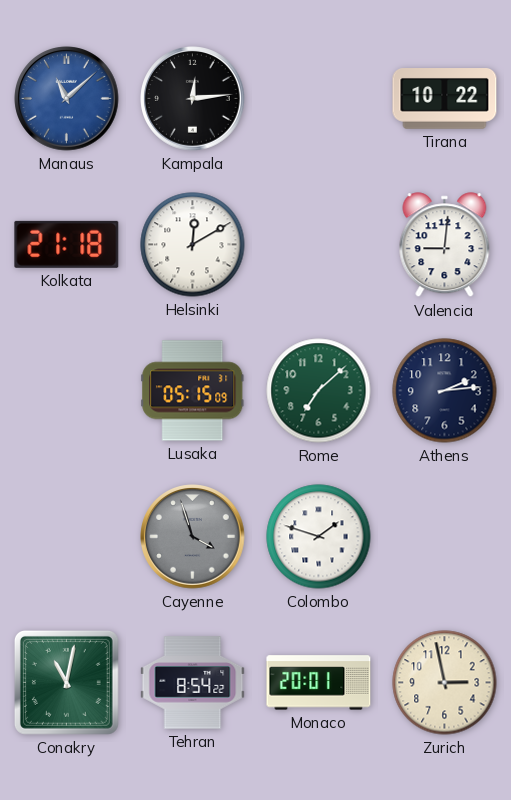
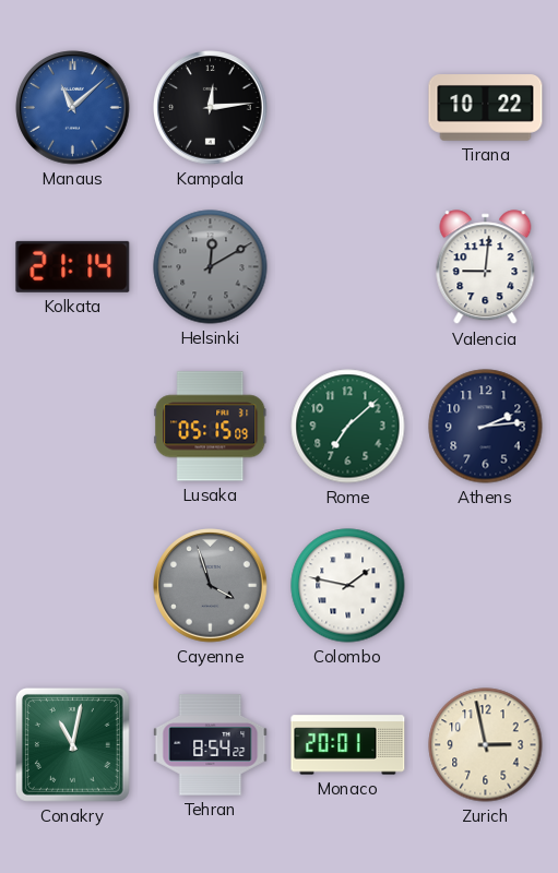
Kolkata: 21:18 -> 21:14
Helsinki dial: white -> grey
Colombo: 1:48 -> 1:47
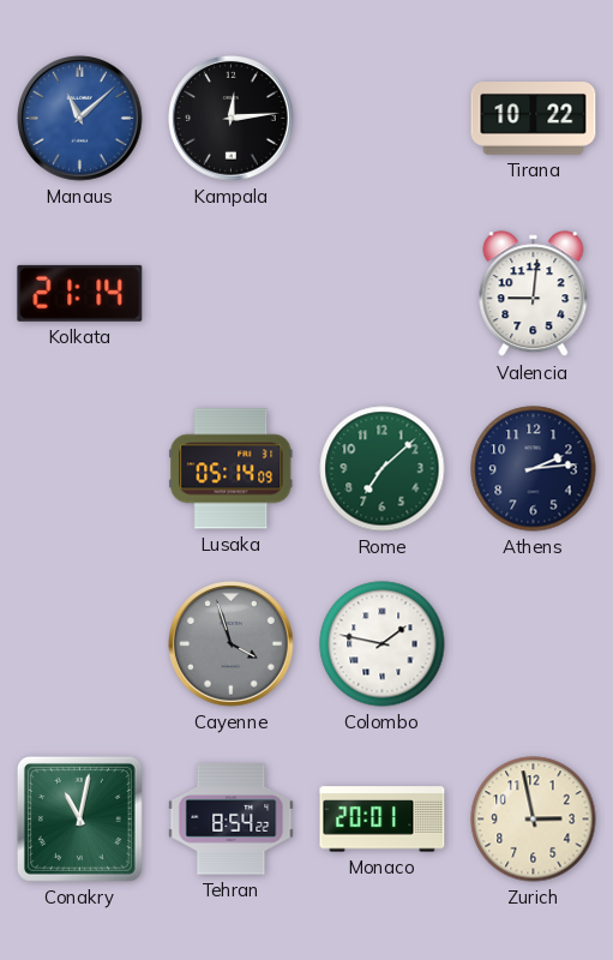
Helsinki: 12:10 -> none
Lusaka: 05:15 -> 05:14
